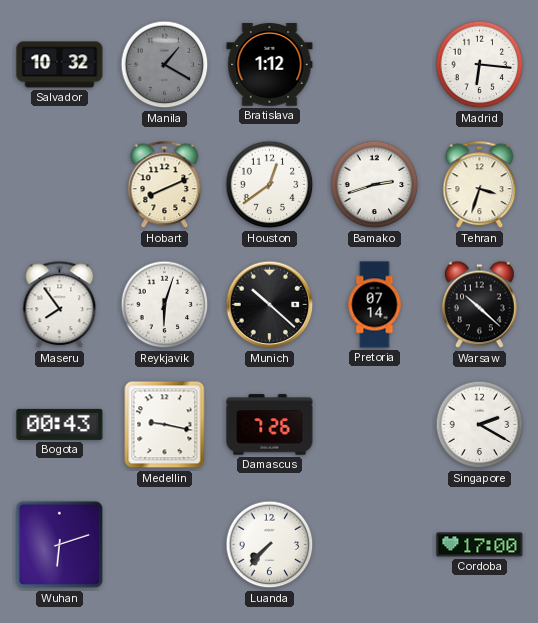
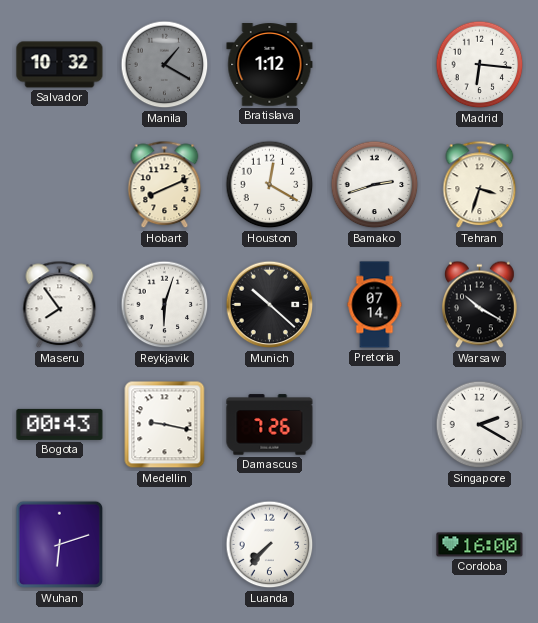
Houston: 12:39 -> 12:20
Warsaw: 10:22 -> 10:20
Cordoba: 17:00 -> 16:00
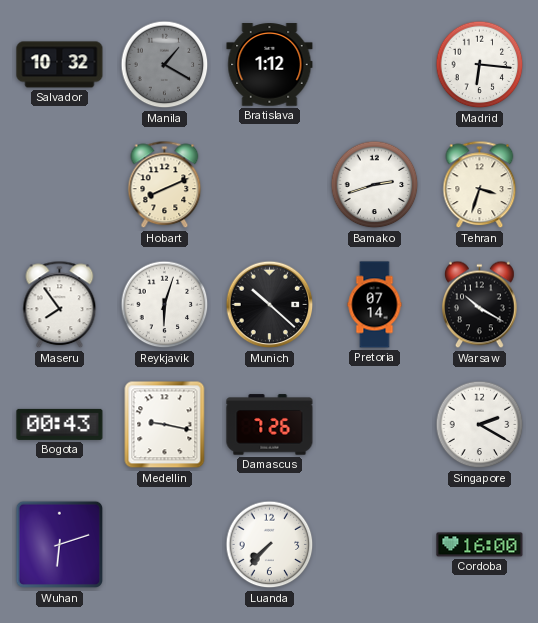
Houston: 12:20 -> none
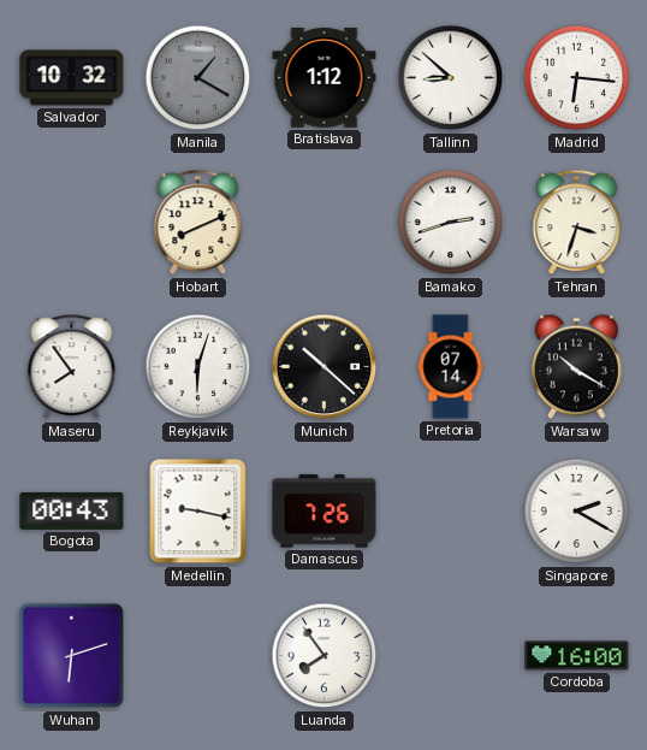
Tallinn: none -> 8:52
Luanda: 7:37 -> 7:54
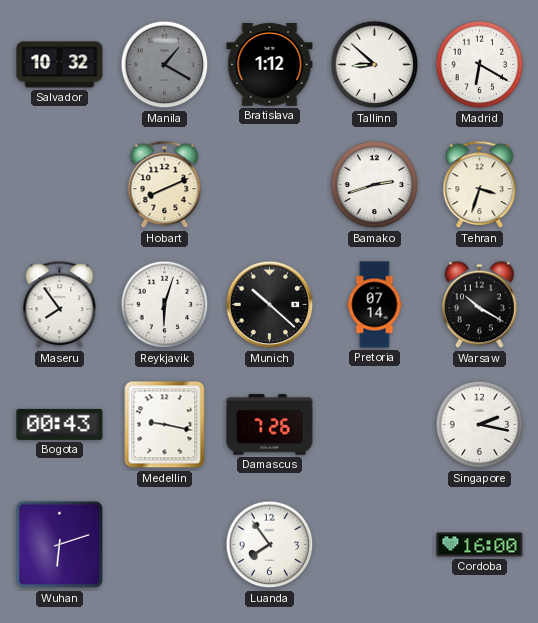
Madrid: 6:16 -> 6:20
Singapore: 2:20 -> 2:17
